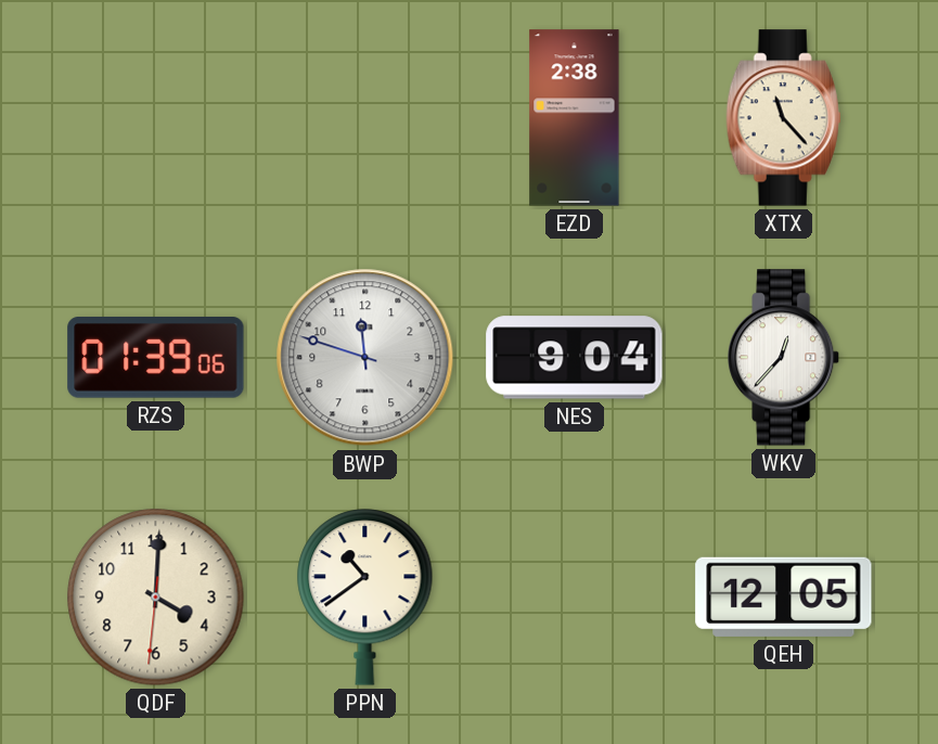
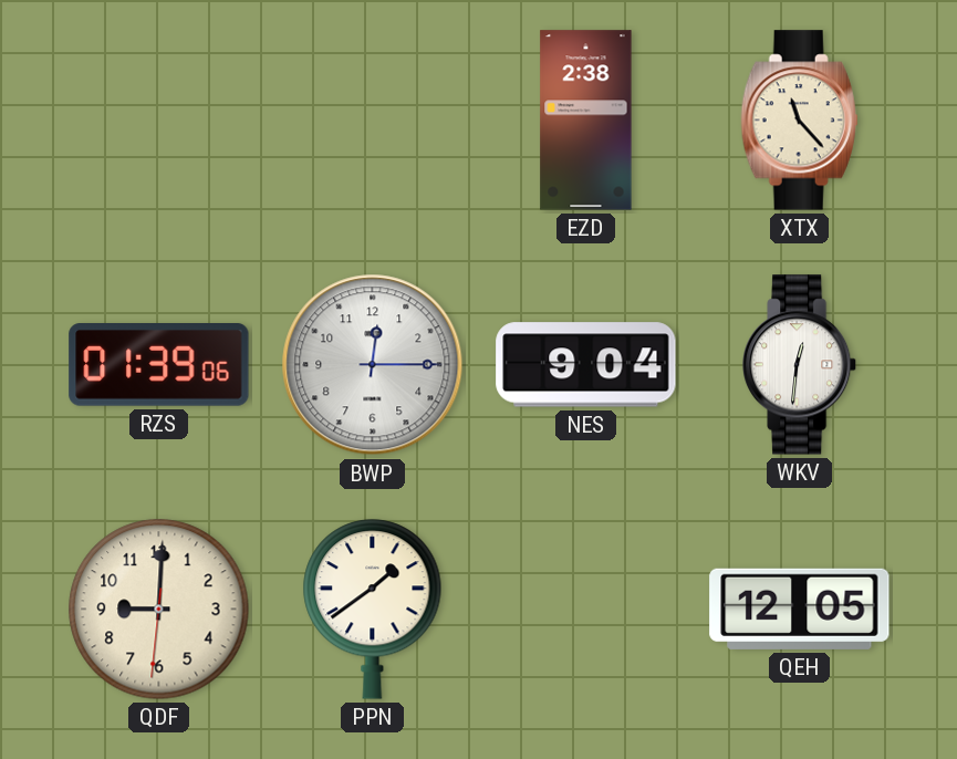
BWP: 11:48 -> 12:15
WKV: 12:37 -> 12:31
QDF: 4:00 -> 9:00
PPN: 10:39 -> 1:39
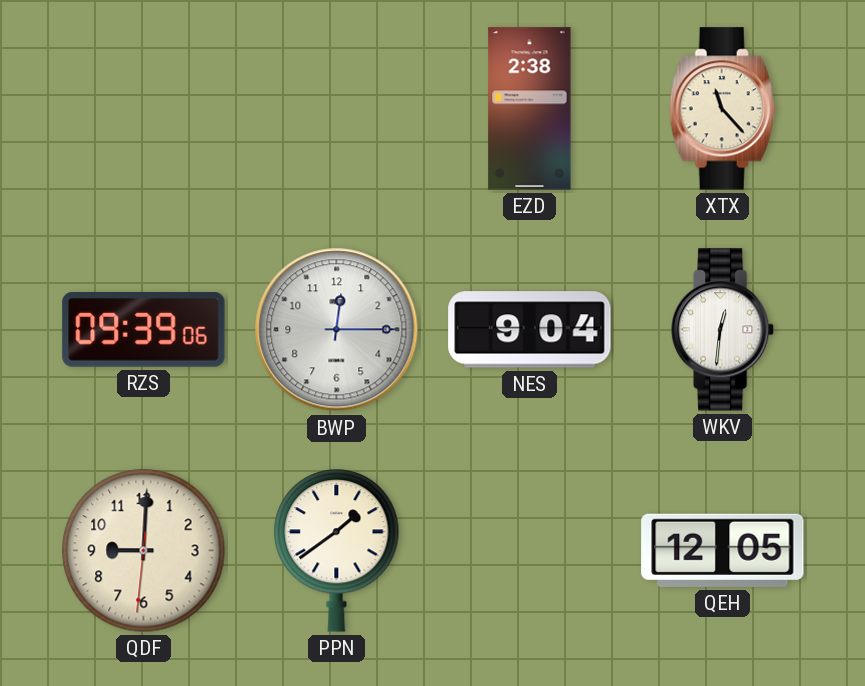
RZS: 01:39 -> 09:39
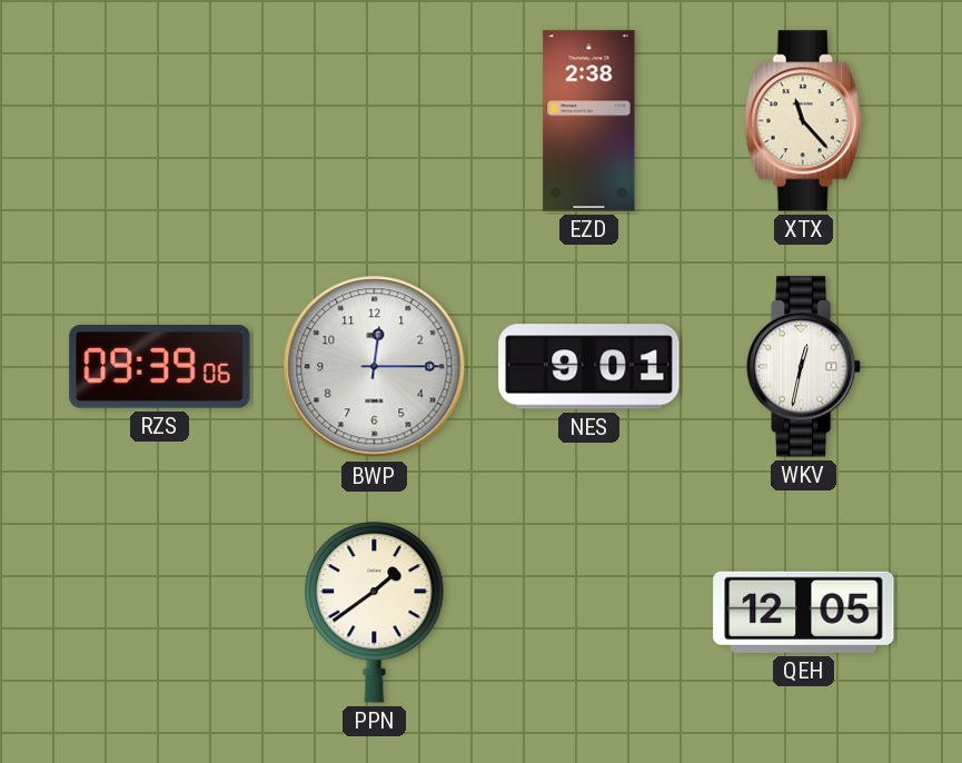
NES: 9:04 -> 9:01
WKV: 12:31 -> 12:32
QDF: 9:00 -> none
